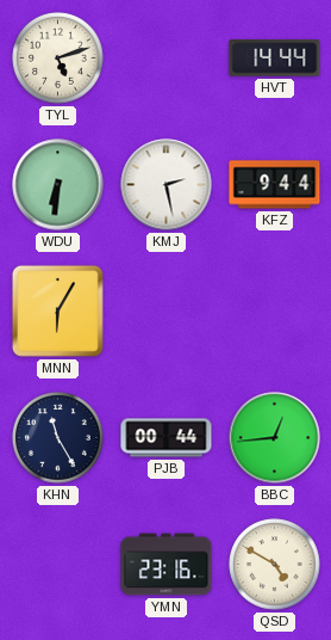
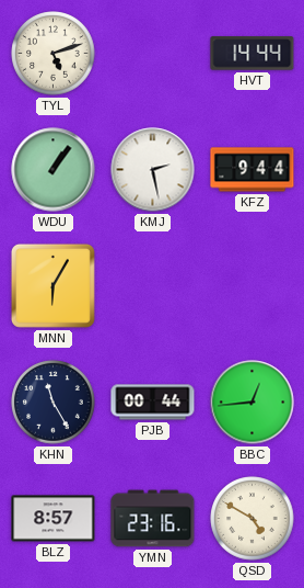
WDU: 6:31 -> 1:06
BLZ: none -> 8:57
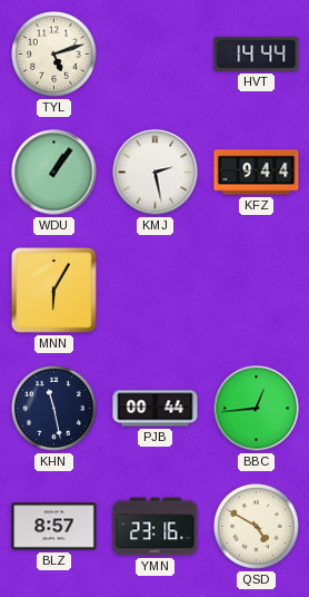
KHN: 11:25 -> 11:28
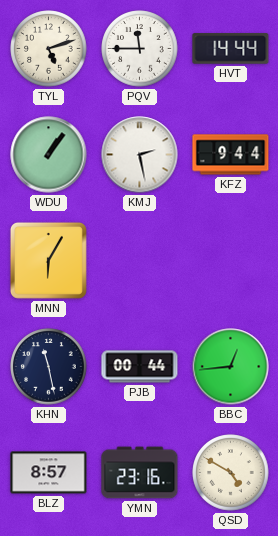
PQV: none -> 11:45
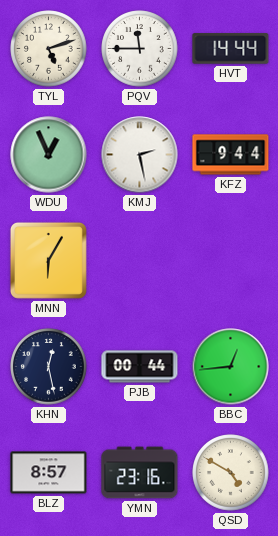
WDU: 1:06 -> 12:56
KHN: 11:28 -> 12:28
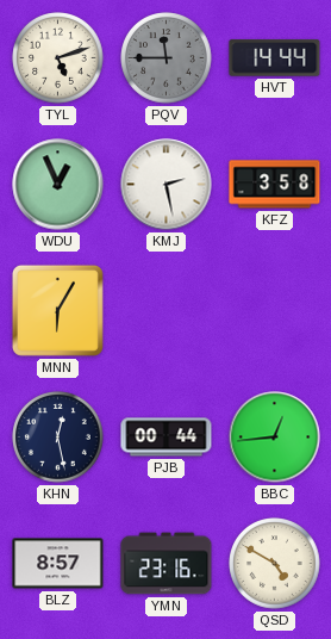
PQV dial: white -> grey
KFZ: 9:44 -> 3:58
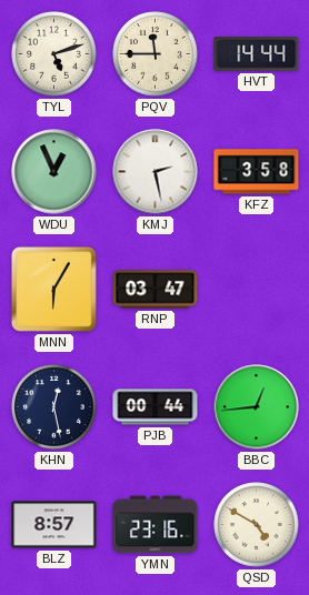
PQV dial: grey -> cream
RNP: none -> 03:47
